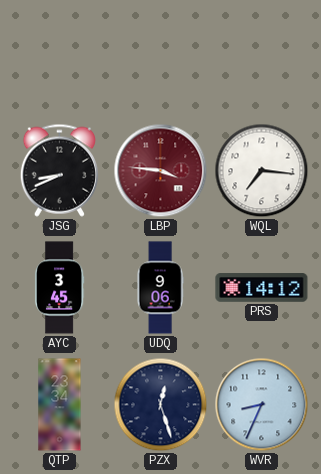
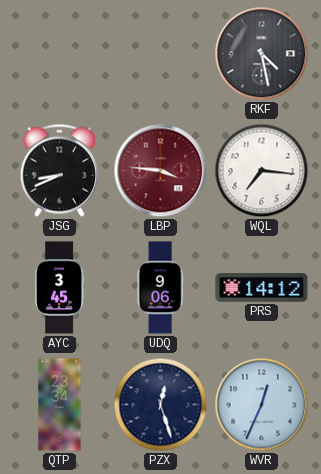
RKF: none -> 4:28
WVR: 8:34 -> 12:34
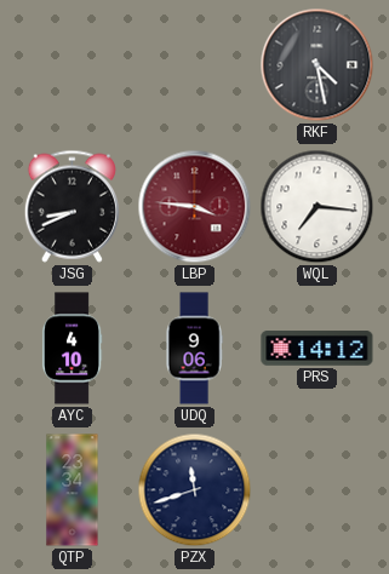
AYC: 3:45 -> 4:10
PZX: 12:27 -> 11:42
WVR: 12:34 -> none
